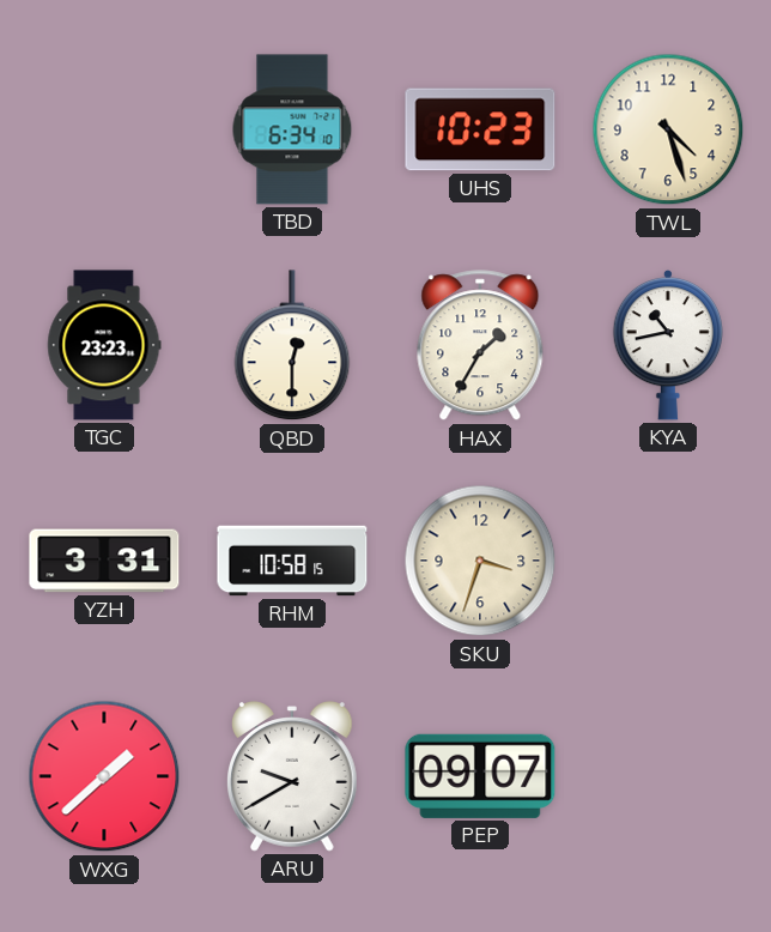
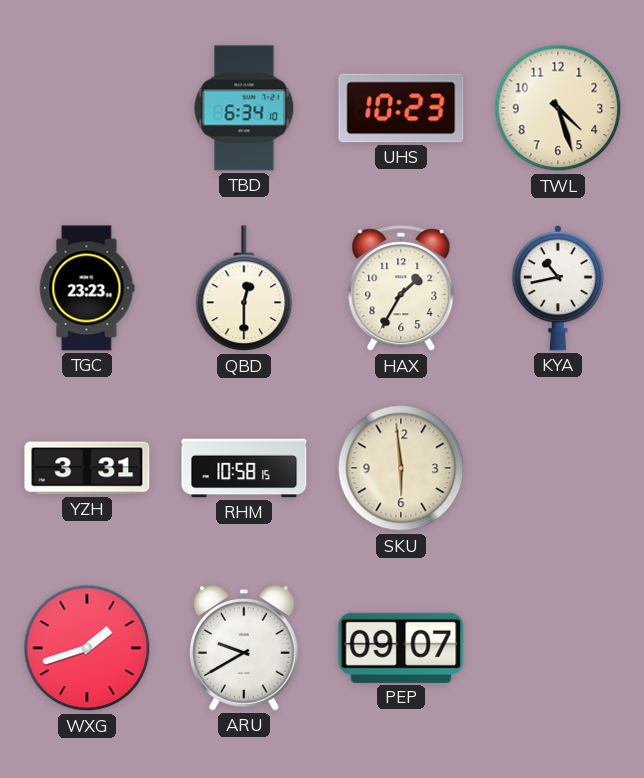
SKU: 3:33 -> 5:59
WXG: 1:38 -> 1:42
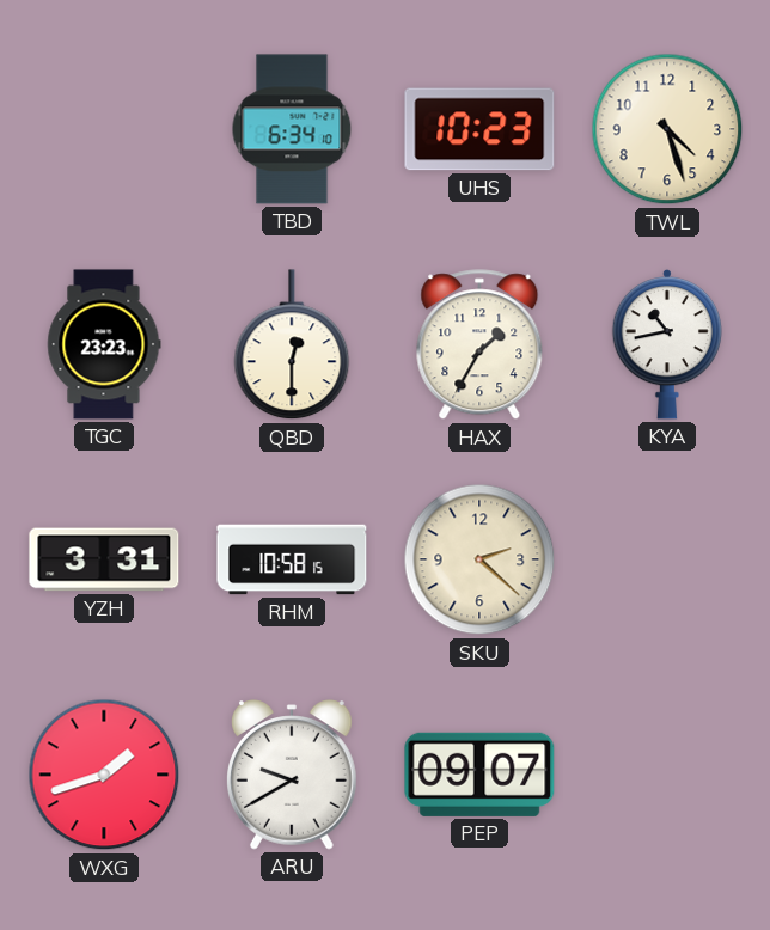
SKU: 5:59 -> 2:22
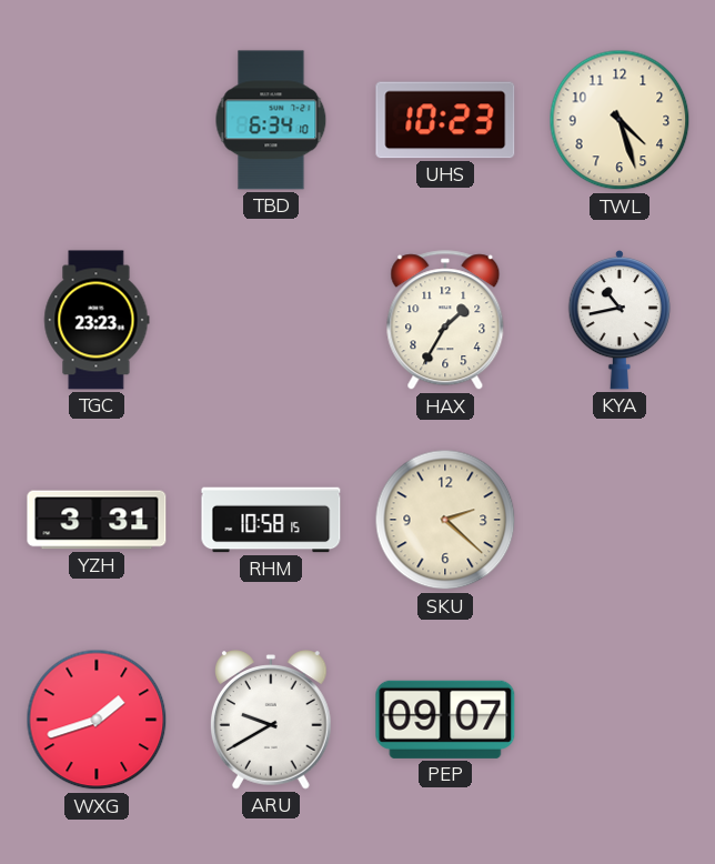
QBD: 12:30 -> none
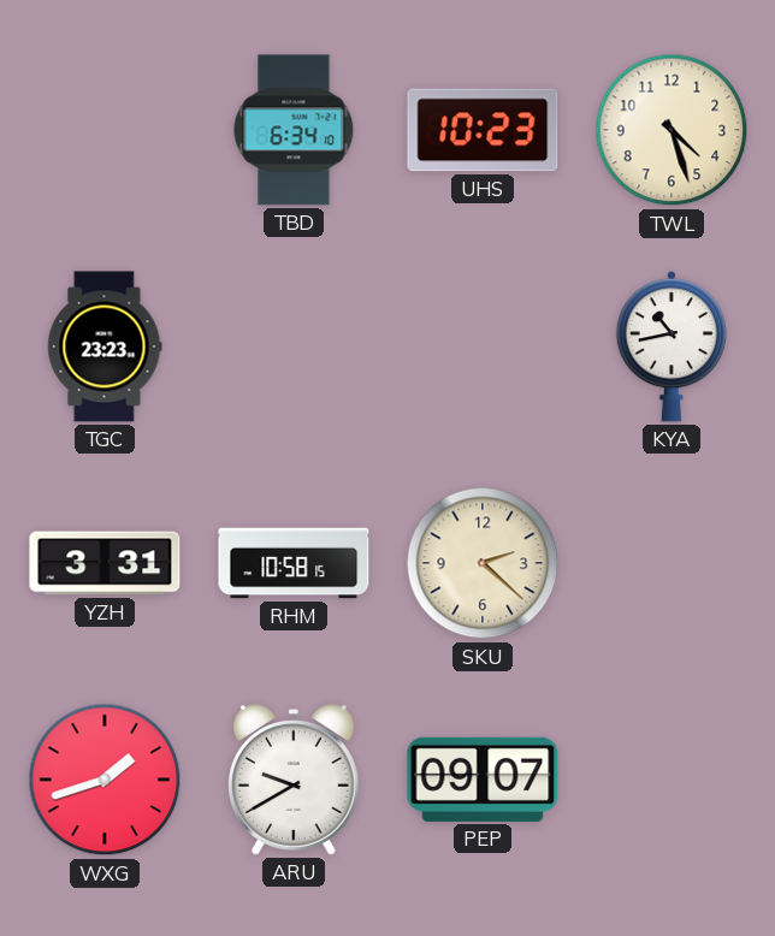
HAX: 1:35 -> none
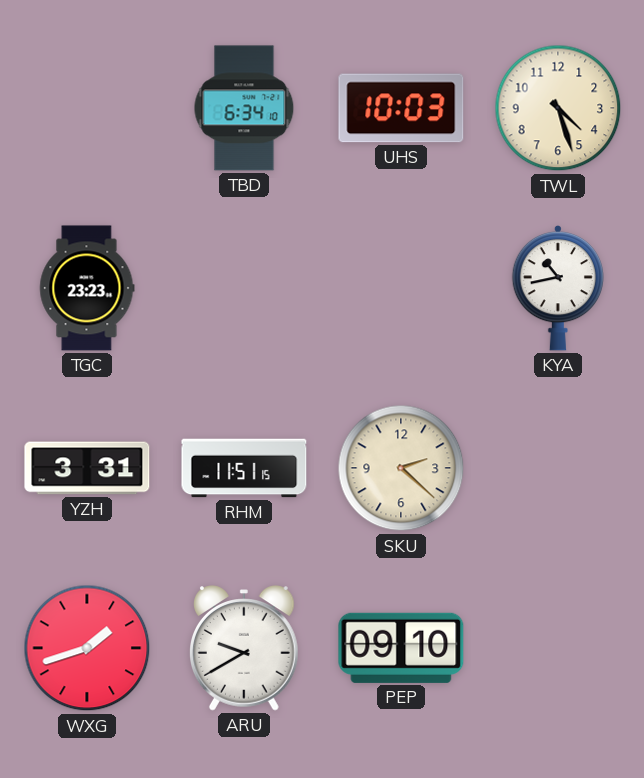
UHS: 10:23 -> 10:03
RHM: 10:58 -> 11:51
PEP: 09:07 -> 09:10
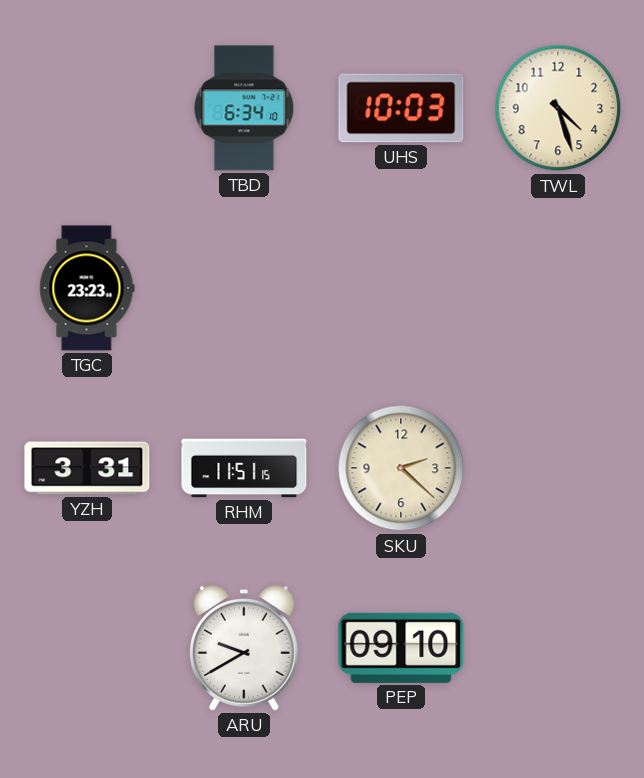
KYA: 10:43 -> none
WXG: 1:42 -> none
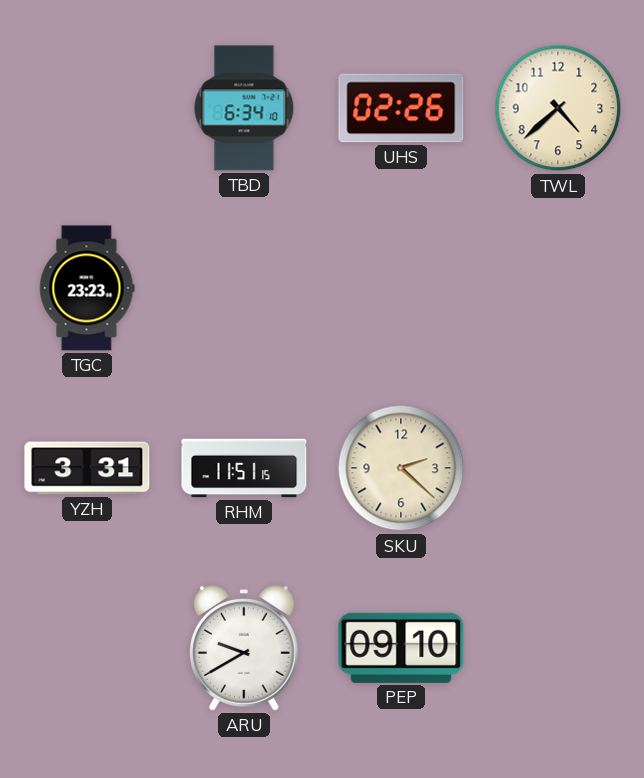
UHS: 10:03 -> 02:26
TWL: 4:27 -> 4:38
